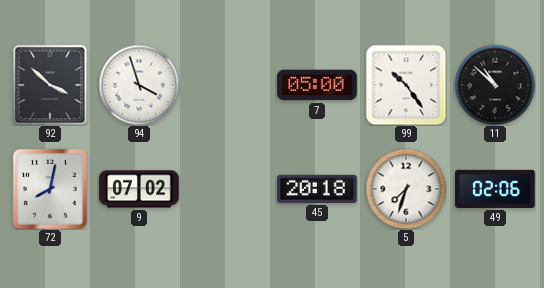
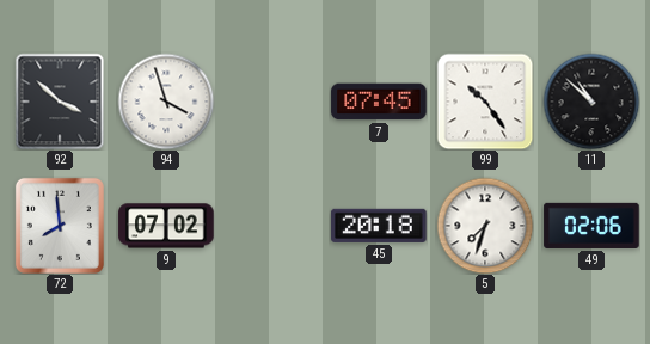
7: 05:00 -> 07:45
72: 8:02 -> 7:59
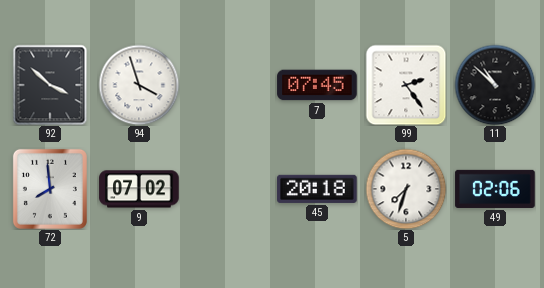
99: 10:24 -> 2:24
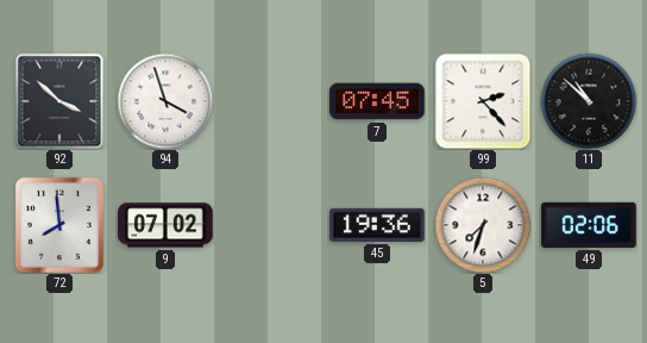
99: 2:24 -> 2:23
45: 20:18 -> 19:36
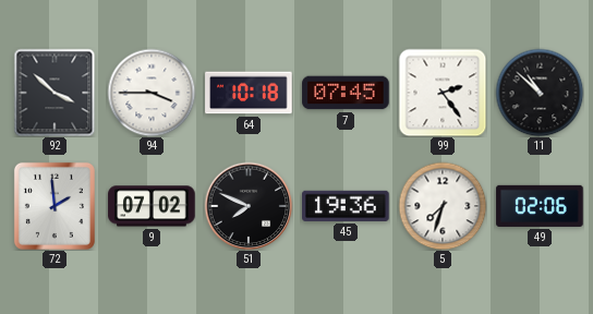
94: 3:57 -> 3:45
64: none -> 10:18
99: 2:23 -> 2:24
72: 7:59 -> 1:59
51: none -> 7:49
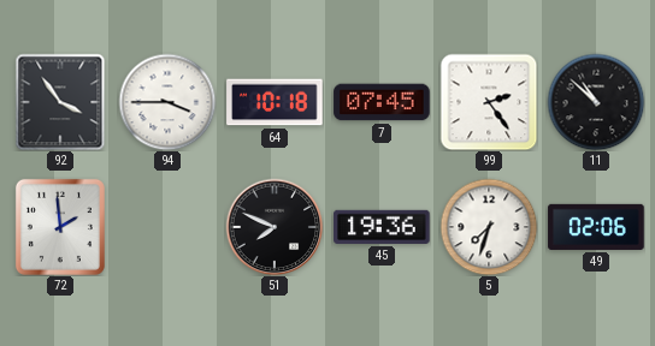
92: 3:52 -> 3:54
9: 07:02 -> none
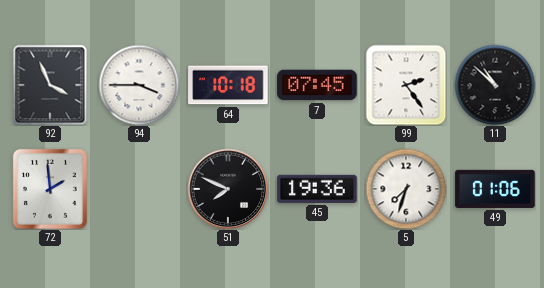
92: 3:54 -> 3:56
49: 02:06 -> 01:06
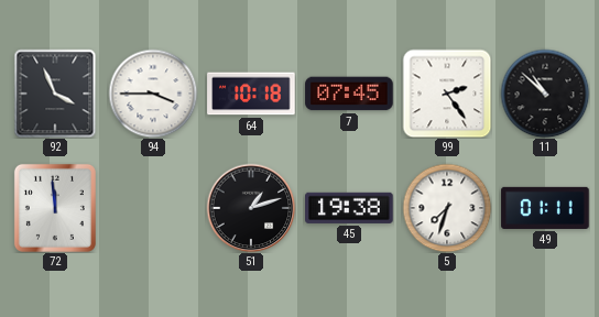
72: 1:59 -> 11:59
51: 7:49 -> 1:12
45: 19:36 -> 19:38
49: 01:06 -> 01:11
